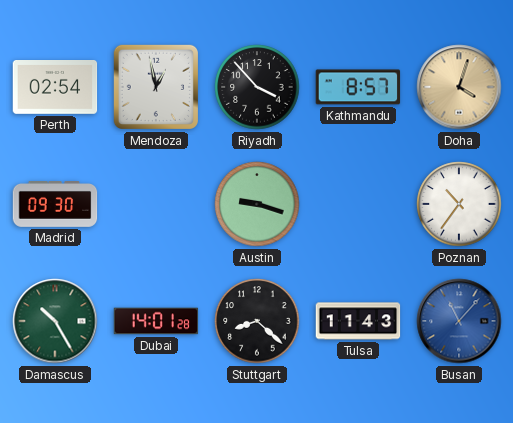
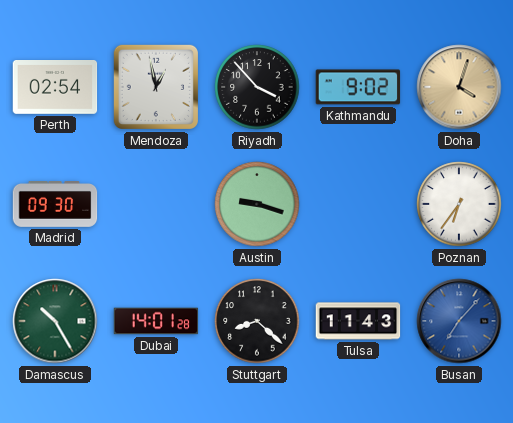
Kathmandu: 8:57 -> 9:02
Poznan: 10:36 -> 6:36
Busan: 11:07 -> 7:07
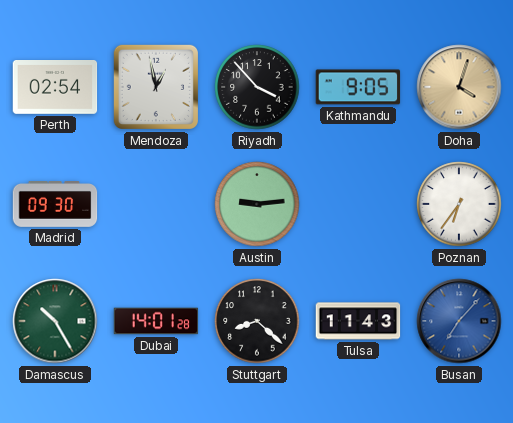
Kathmandu: 9:02 -> 9:05
Austin: 9:18 -> 9:14
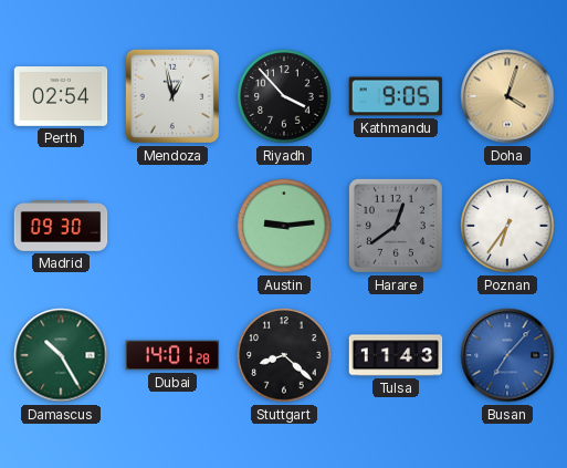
Harare: none -> 12:39
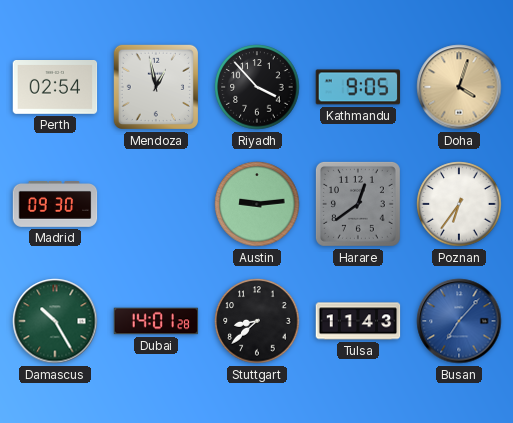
Stuttgart: 8:22 -> 8:38
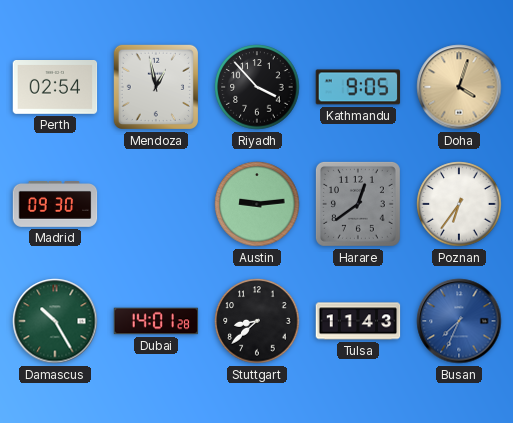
Busan: 7:07 -> 7:34
